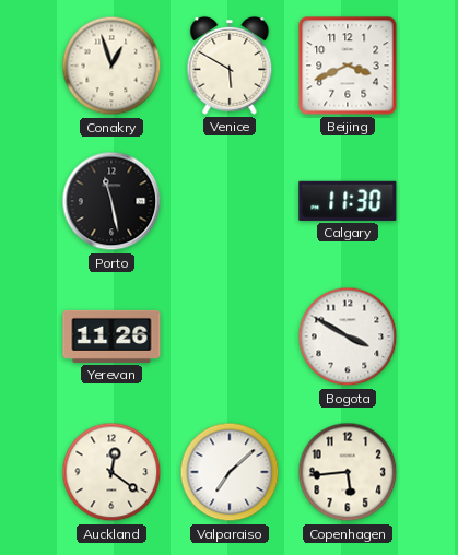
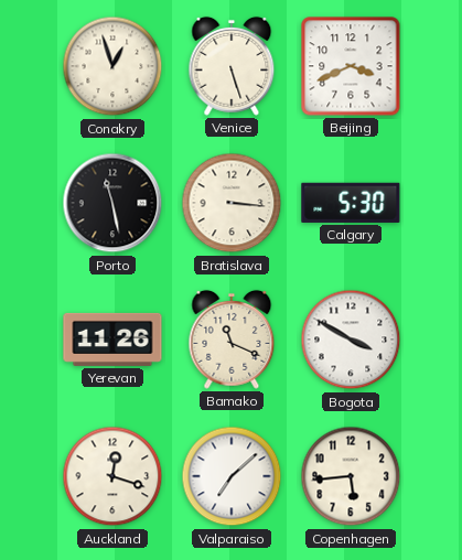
Venice: 5:50 -> 5:27
Bratislava: none -> 3:16
Calgary: 11:30 -> 5:30
Bamako: none -> 11:19
Auckland: 12:21 -> 12:18
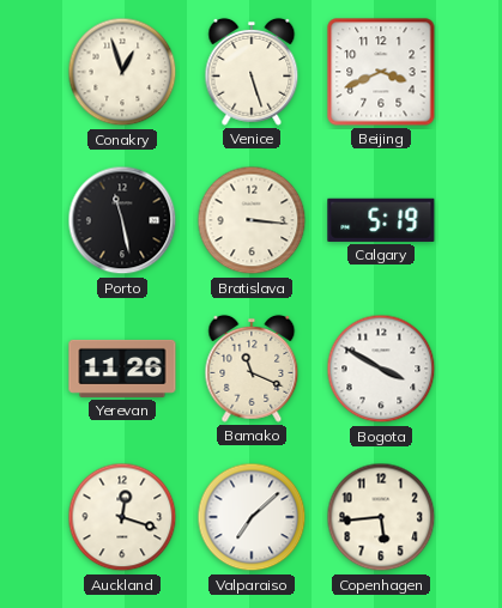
Calgary: 5:30 -> 5:19
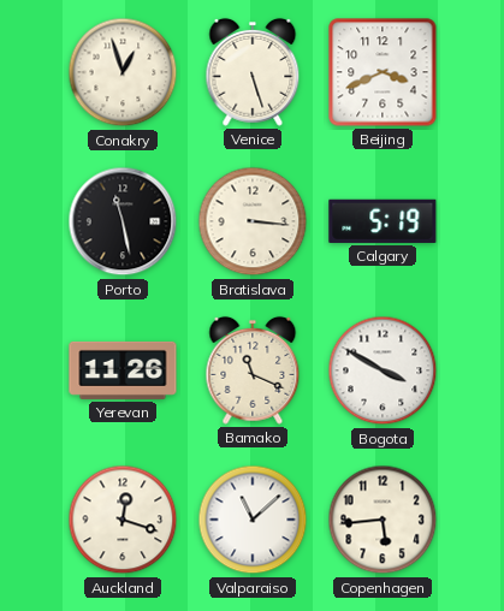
Valparaiso: 7:08 -> 11:08
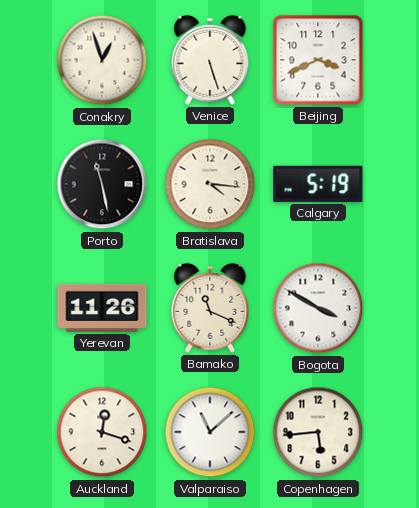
Bratislava: 3:16 -> 4:16
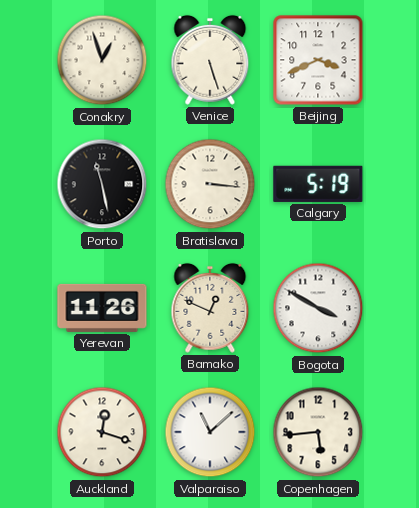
Bratislava: 4:16 -> 3:16
Bamako: 11:19 -> 12:49
